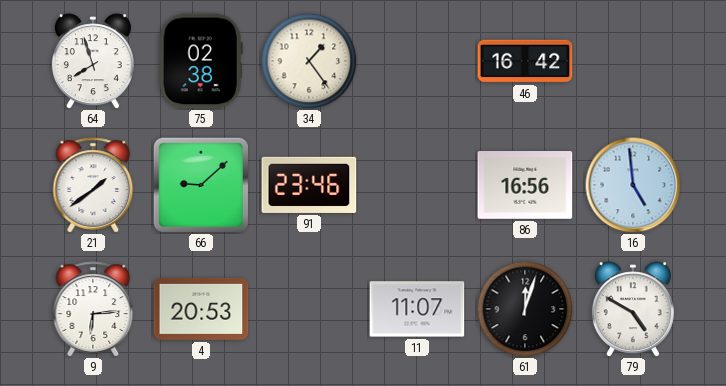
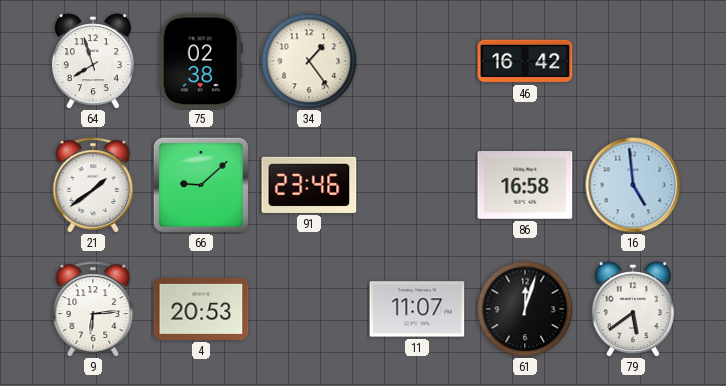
86: 16:56 -> 16:58
79: 4:50 -> 5:39
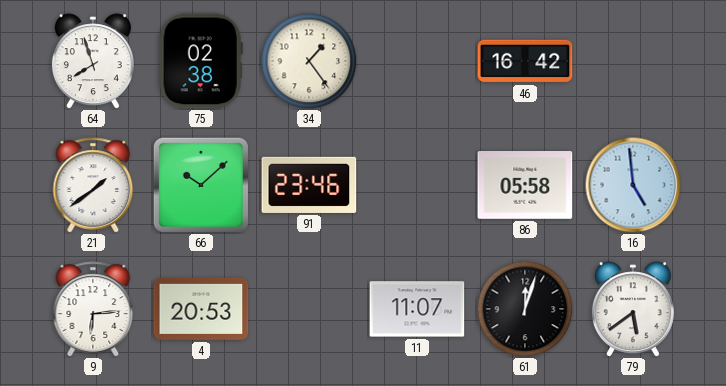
66: 9:08 -> 10:08
86: 16:58 -> 05:58
